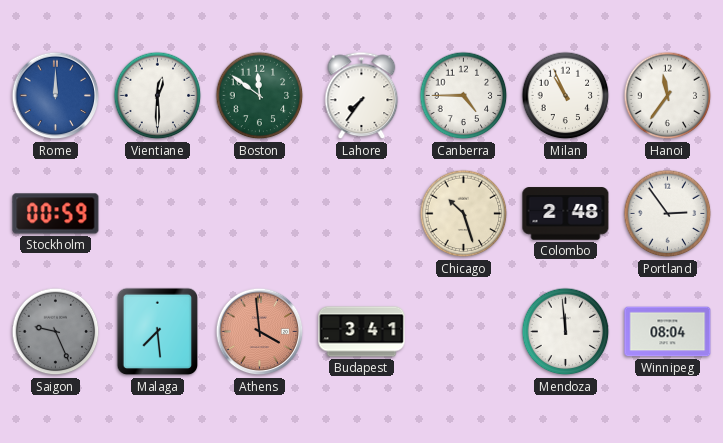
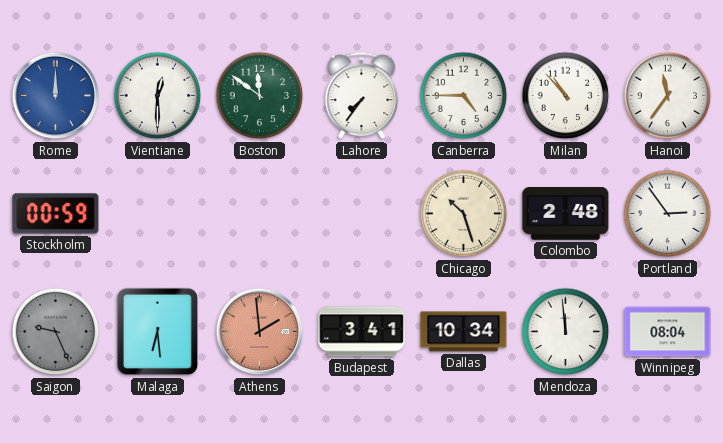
Milan: 10:56 -> 10:53
Malaga: 7:29 -> 6:29
Athens: 3:59 -> 1:59
Dallas: none -> 10:34
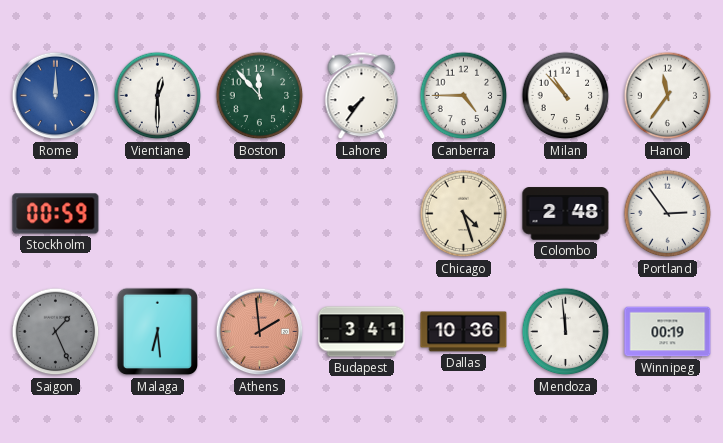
Boston: 11:51 -> 11:53
Chicago: 10:27 -> 4:27
Saigon: 9:26 -> 1:26
Dallas: 10:34 -> 10:36
Winnipeg: 08:04 -> 00:19
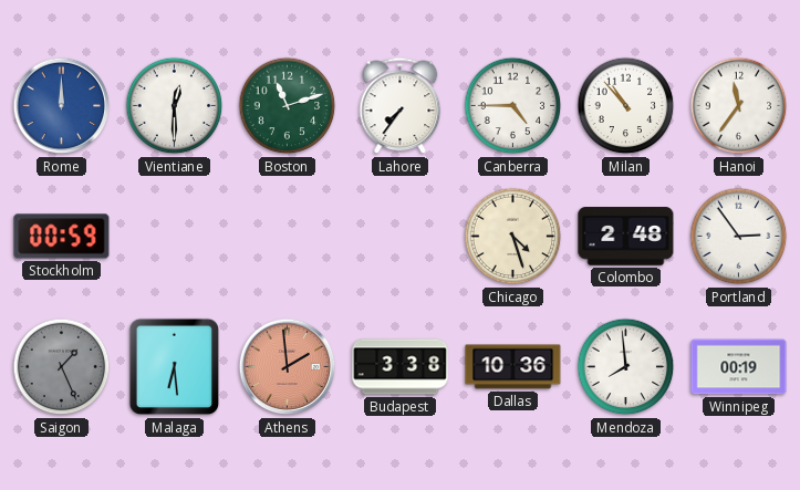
Boston: 11:53 -> 11:12
Budapest: 3:41 -> 3:38
Mendoza: 11:59 -> 7:59
